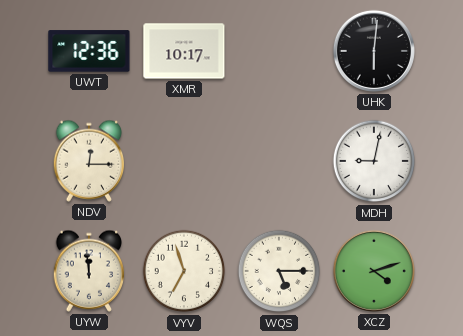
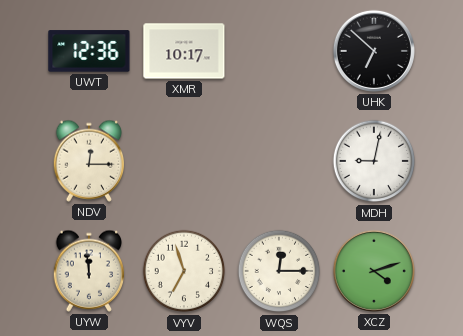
UHK: 6:01 -> 6:52
WQS: 5:15 -> 12:15
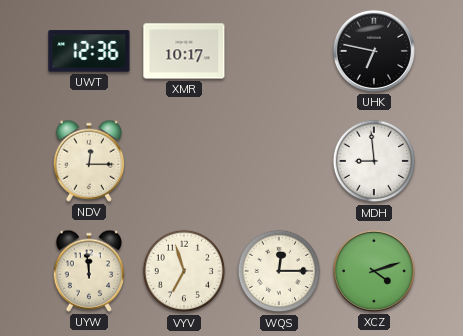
UHK: 6:52 -> 6:47
MDH: 9:02 -> 8:59
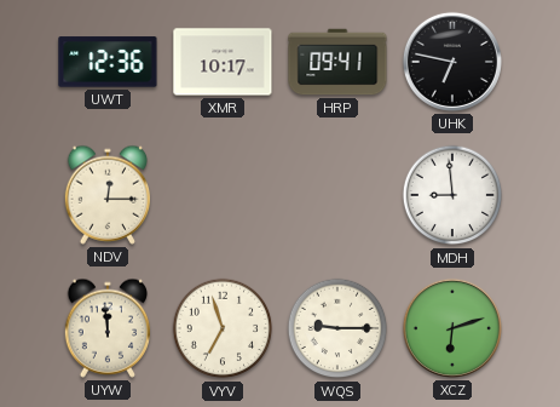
HRP: none -> 09:41
WQS: 12:15 -> 9:15
XCZ: 4:12 -> 6:12
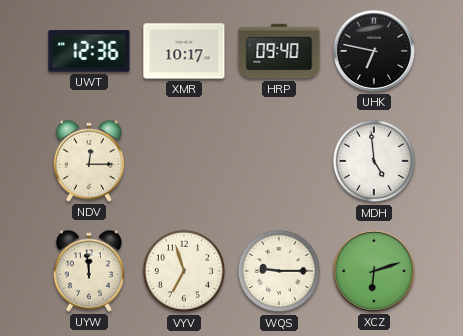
HRP: 09:41 -> 09:40
MDH: 8:59 -> 4:59
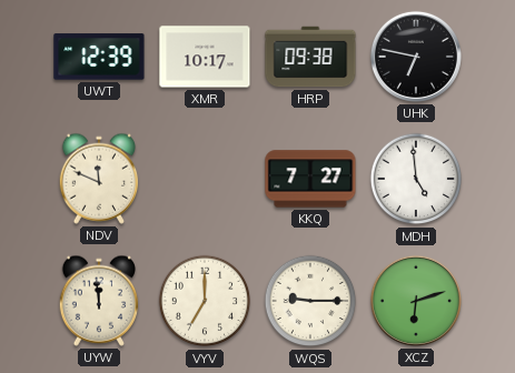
UWT: 12:36 -> 12:39
HRP: 09:40 -> 09:38
NDV: 12:15 -> 11:49
KKQ: none -> 7:27
VYV: 6:57 -> 7:00
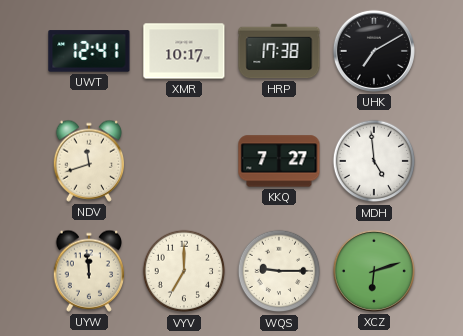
UWT: 12:39 -> 12:41
HRP: 09:38 -> 17:38
UHK: 6:47 -> 7:10
NDV: 11:49 -> 11:42
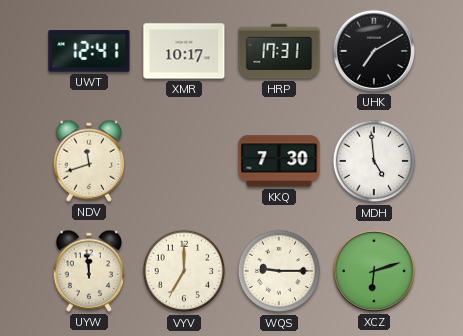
HRP: 17:38 -> 17:31
KKQ: 7:27 -> 7:30
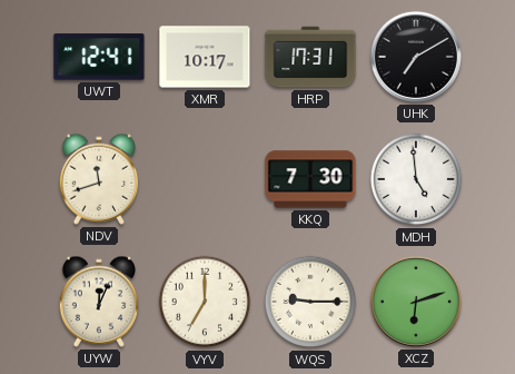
UYW: 11:59 -> 12:04
